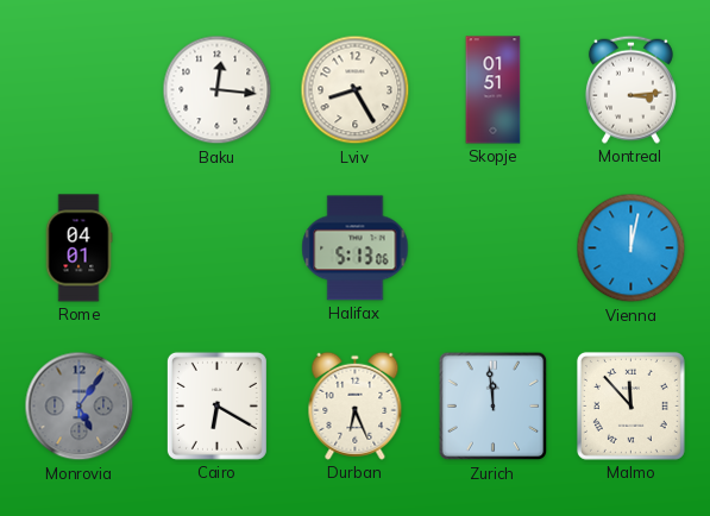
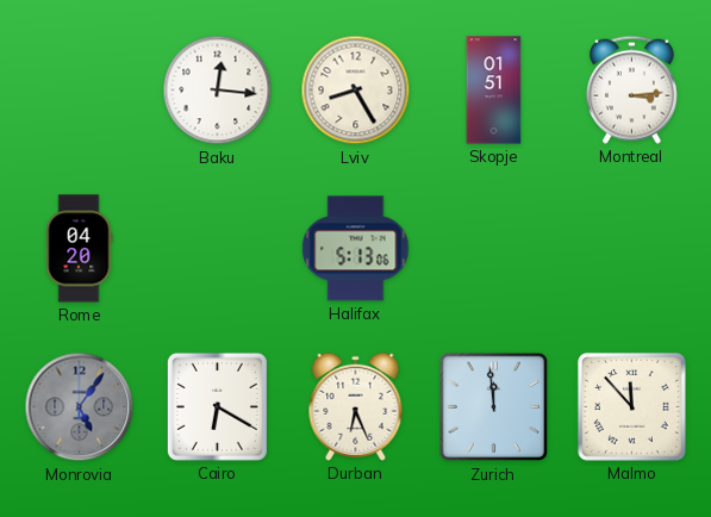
Rome: 04:01 -> 04:20
Vienna: 12:02 -> none
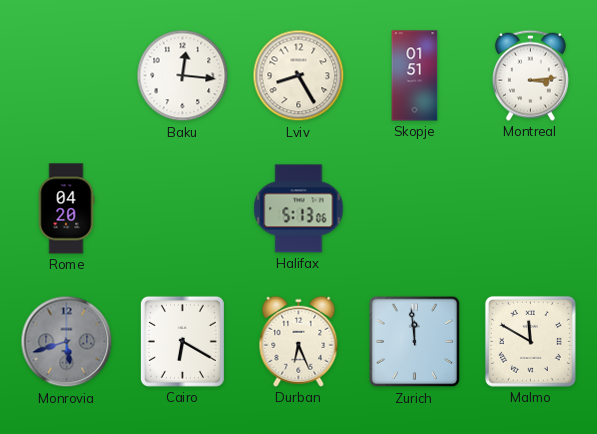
Monrovia: 5:06 -> 5:42
Malmo: 11:53 -> 11:50
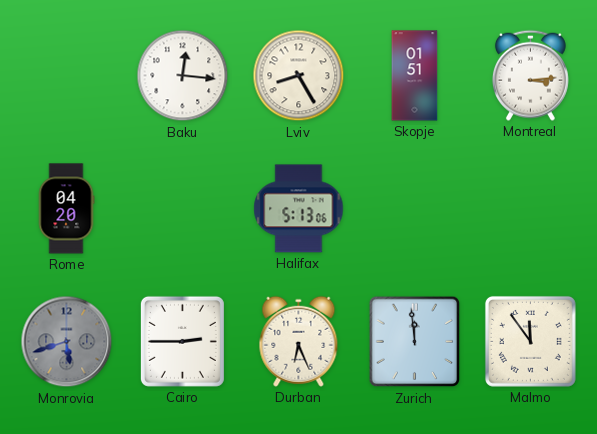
Cairo: 6:20 -> 2:45
Malmo: 11:50 -> 11:54
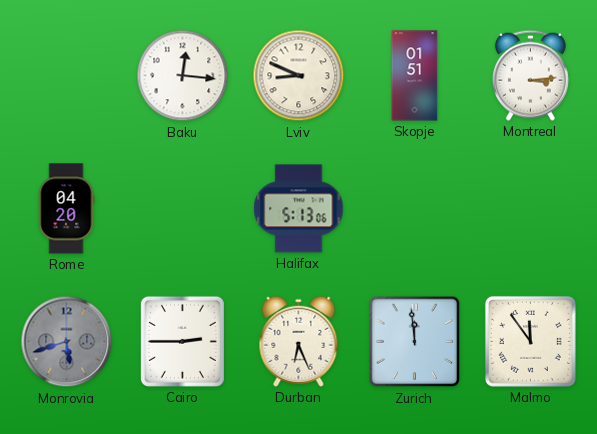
Lviv: 8:25 -> 8:49
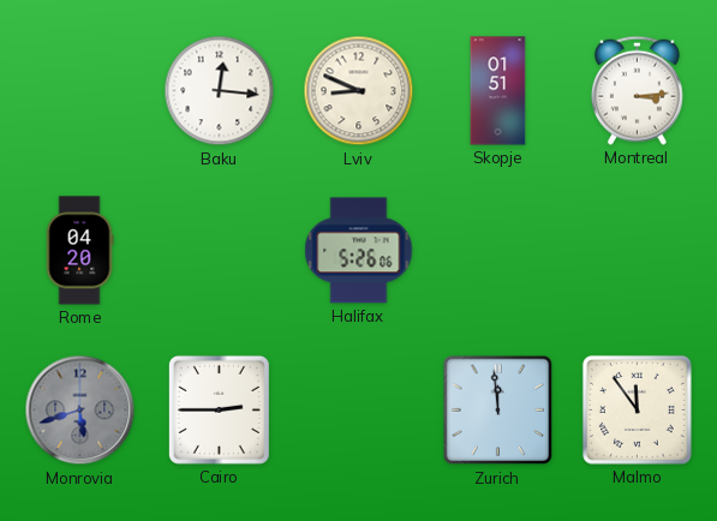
Halifax: 5:13 -> 5:26
Durban: 6:26 -> none
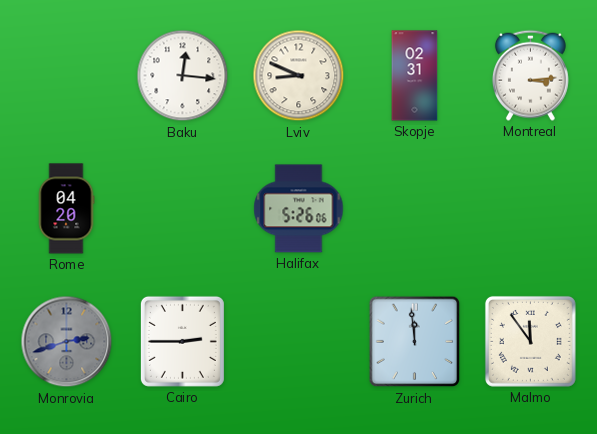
Skopje: 01:51 -> 02:31
Monrovia: 5:42 -> 2:42
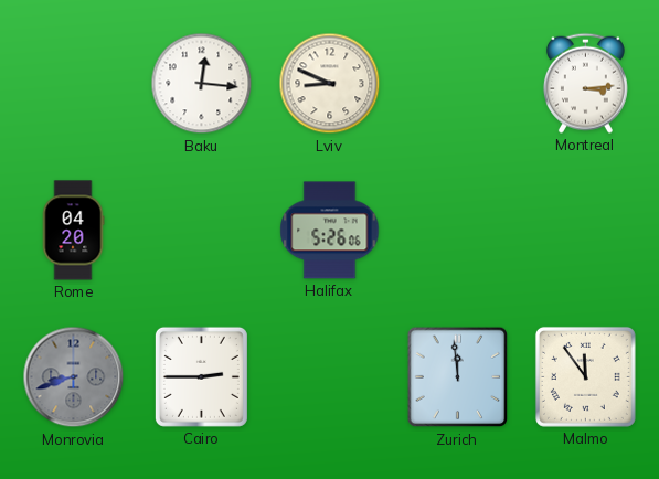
Skopje: 02:31 -> none
Monrovia: 2:42 -> 8:42
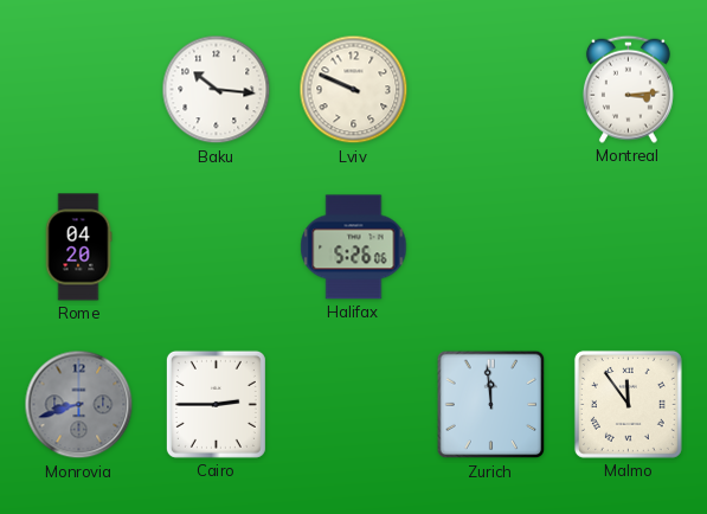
Baku: 12:16 -> 10:16
Lviv: 8:49 -> 9:49
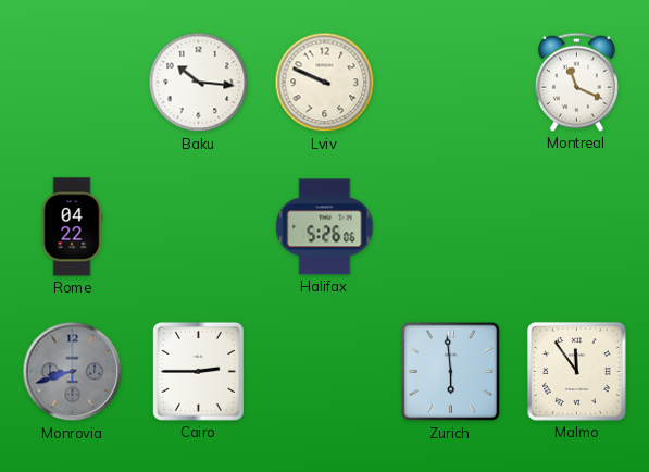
Montreal: 3:14 -> 11:19
Rome: 04:20 -> 04:22
Zurich: 11:59 -> 5:59
